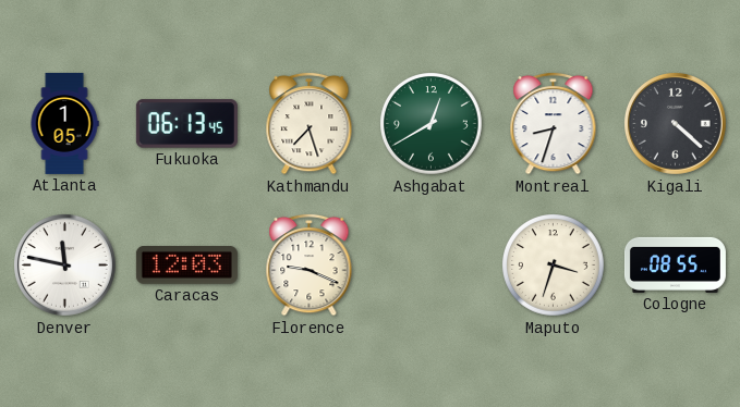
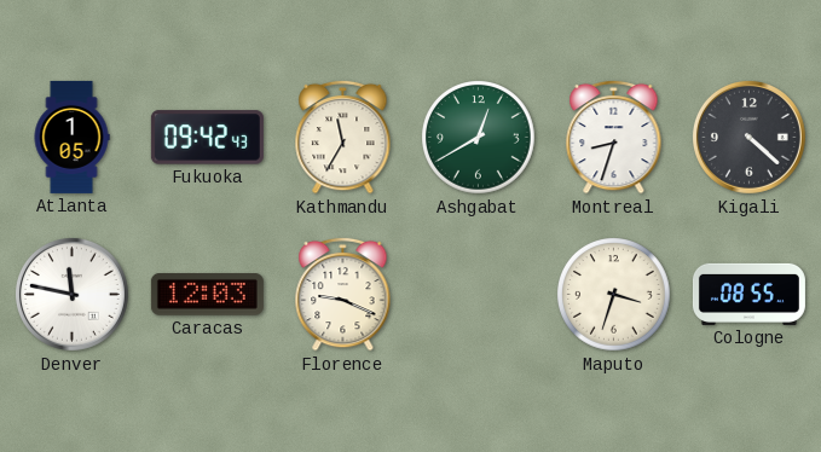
Fukuoka: 06:13 -> 09:42
Kathmandu: 7:27 -> 11:35
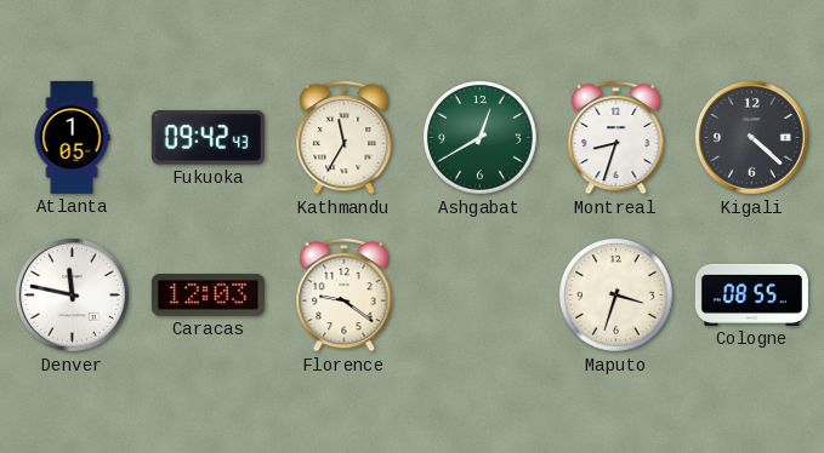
Florence: 9:19 -> 9:21
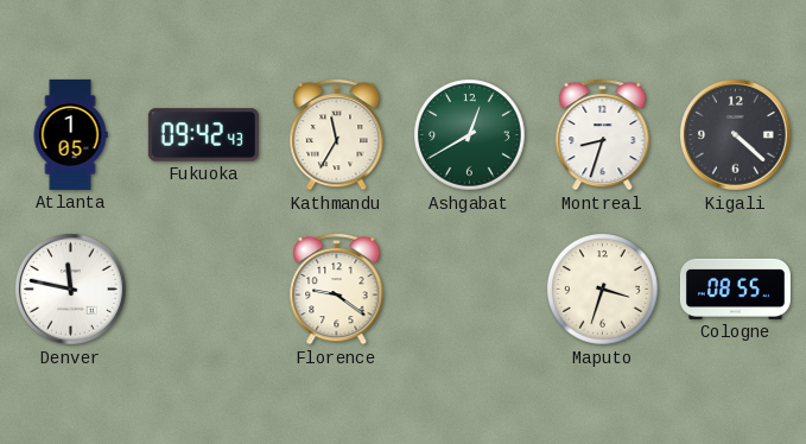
Caracas: 12:03 -> none
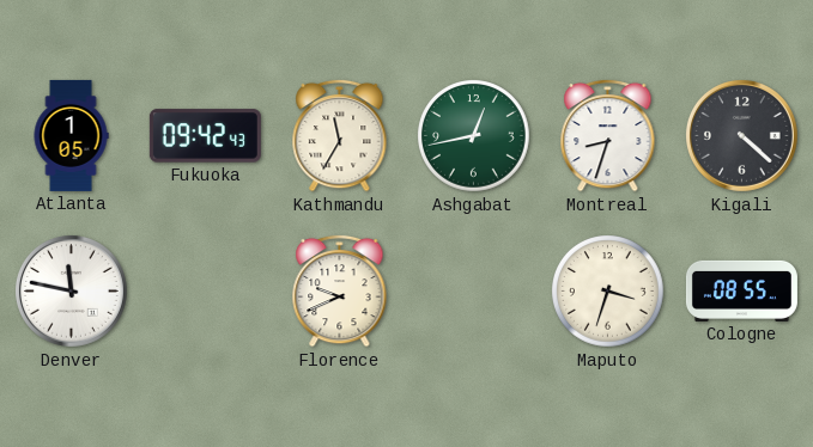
Ashgabat: 12:40 -> 12:43
Florence: 9:21 -> 9:41
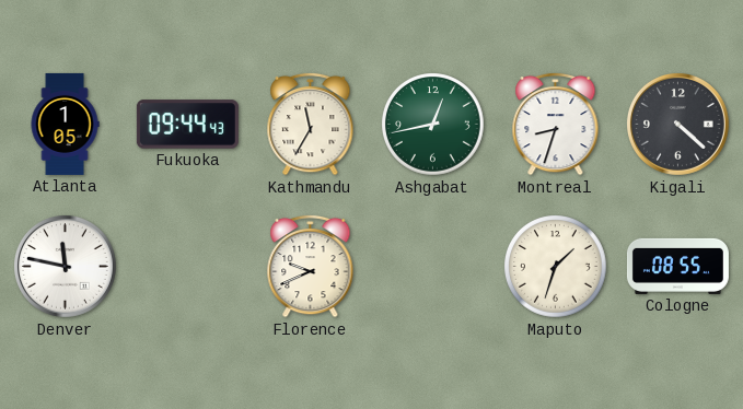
Fukuoka: 09:42 -> 09:44
Maputo: 3:33 -> 1:33
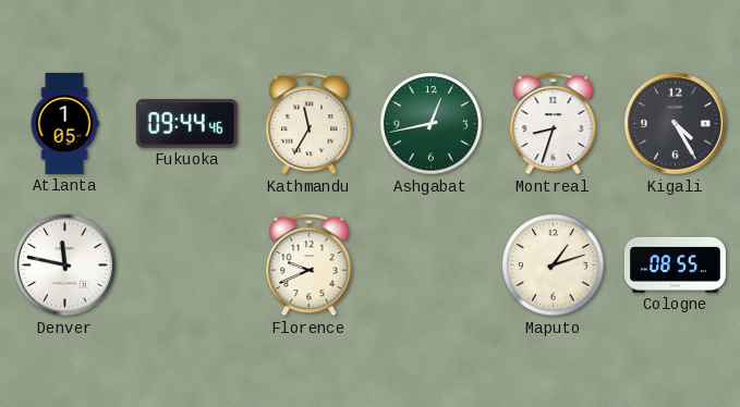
Fukuoka: 09:44:43 -> 09:44:46
Kigali: 4:22 -> 4:25
Maputo: 1:33 -> 1:12
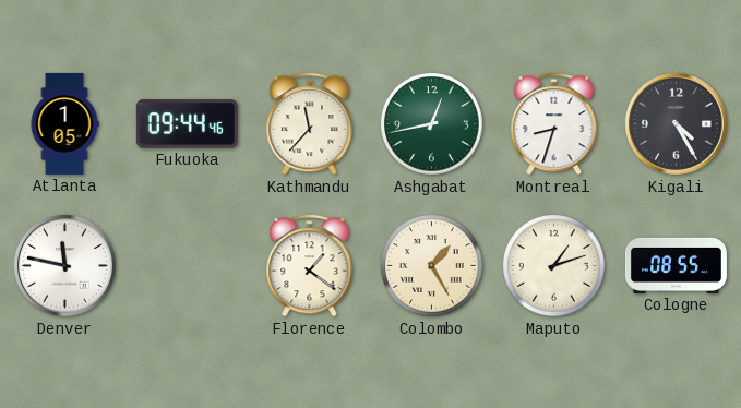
Kathmandu: 11:35 -> 11:37
Florence: 9:41 -> 1:21
Colombo: none -> 1:25
